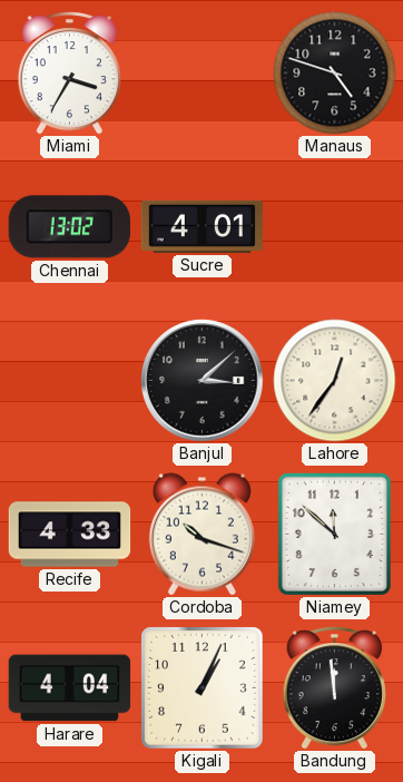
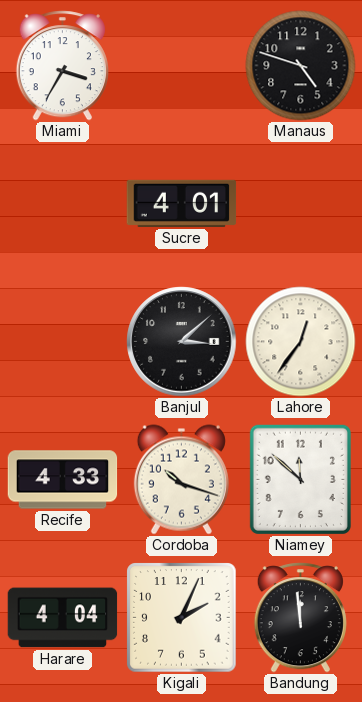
Chennai: 13:02 -> none
Kigali: 1:04 -> 2:04
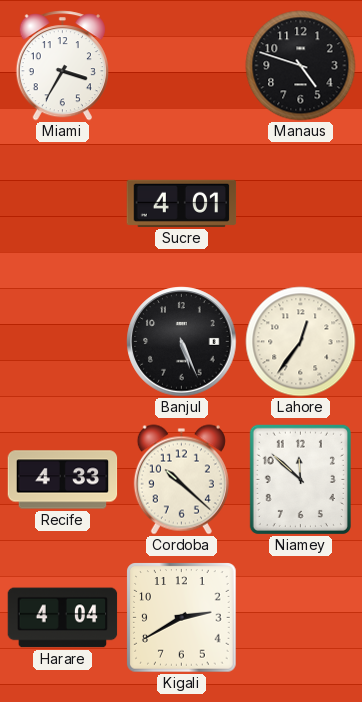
Banjul: 3:08 -> 5:26
Cordoba: 10:18 -> 10:22
Kigali: 2:04 -> 2:40
Bandung: 11:59 -> none
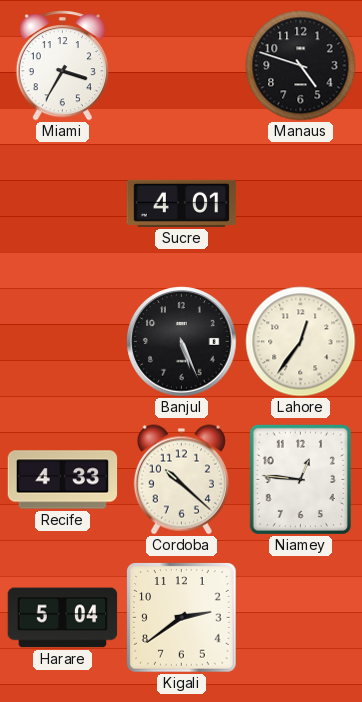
Niamey: 11:52 -> 12:46
Harare: 4:04 -> 5:04
Kigali: 2:40 -> 2:39
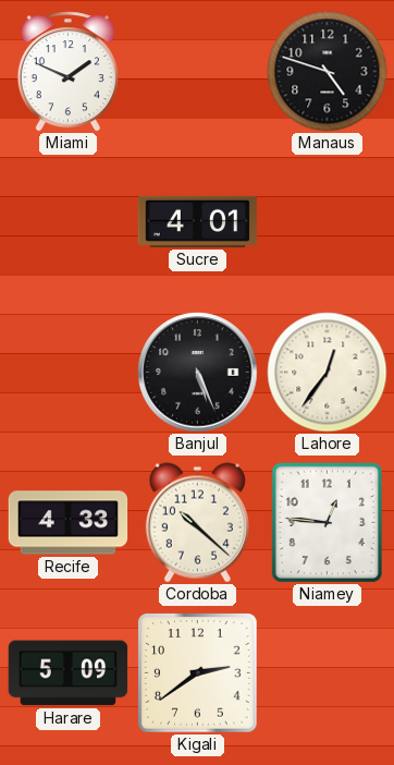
Miami: 3:35 -> 1:49
Harare: 5:04 -> 5:09
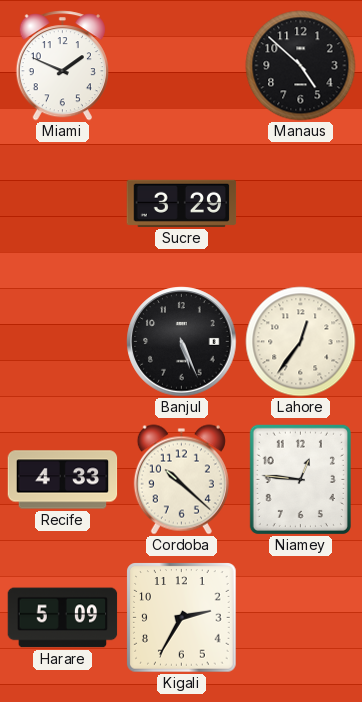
Manaus: 4:48 -> 4:52
Sucre: 4:01 -> 3:29
Kigali: 2:39 -> 2:35
